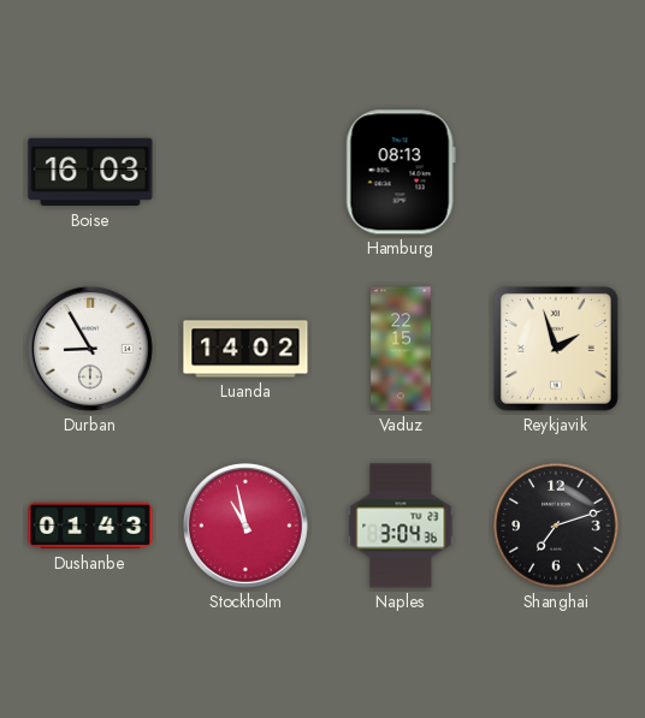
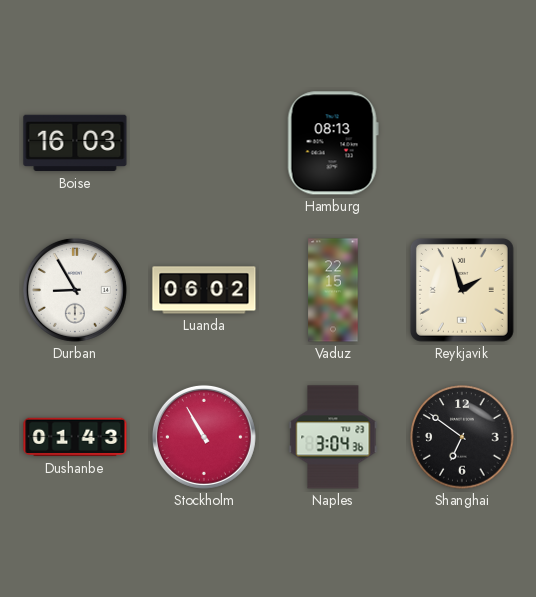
Luanda: 14:02 -> 06:02
Stockholm: 10:58 -> 10:55
Shanghai: 7:12 -> 6:51
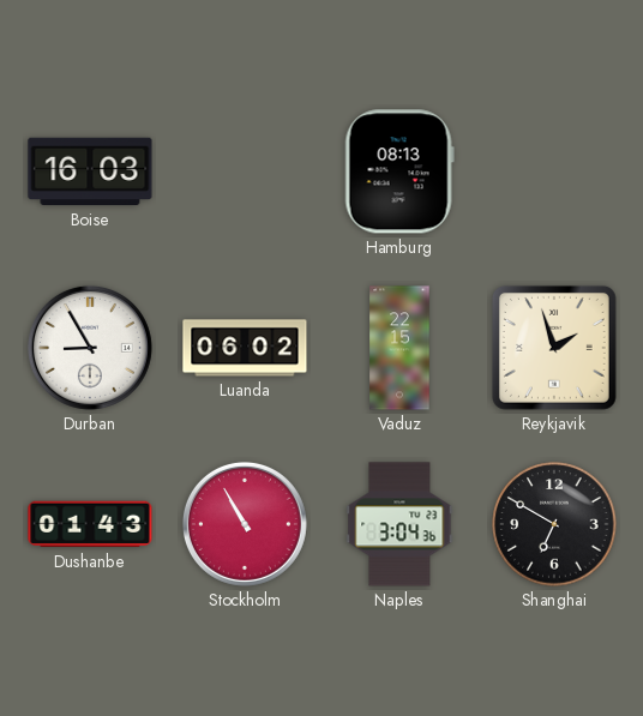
Shanghai: 6:51 -> 6:50
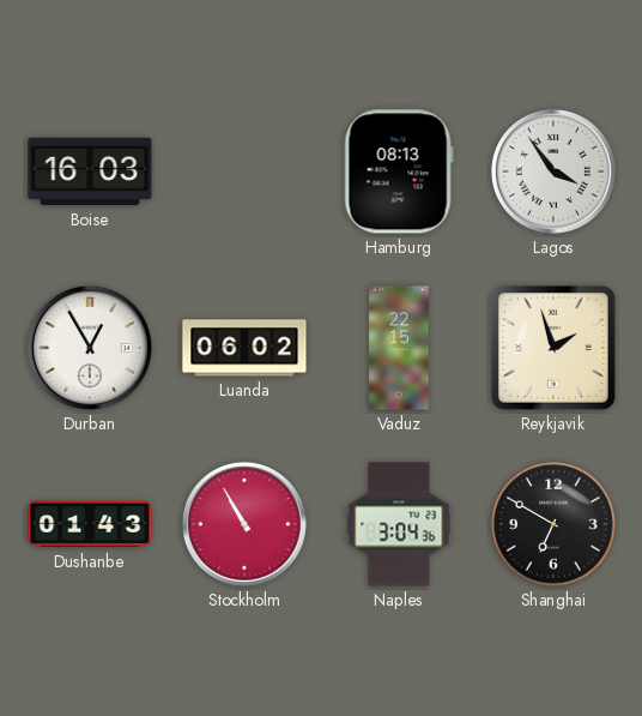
Lagos: none -> 3:54
Durban: 8:55 -> 12:55
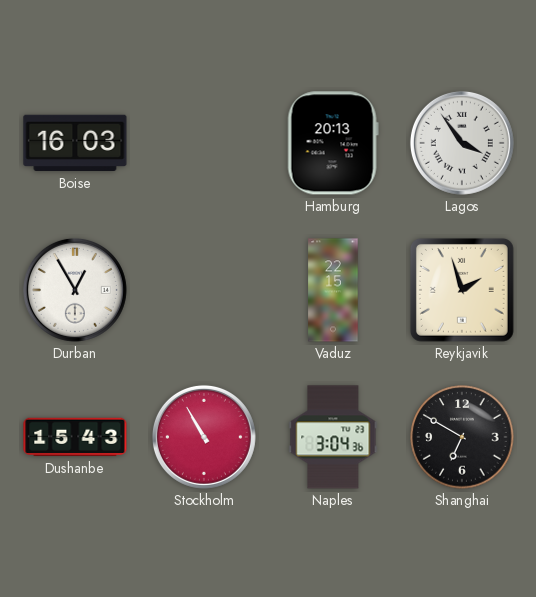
Hamburg: 08:13 -> 20:13
Luanda: 06:02 -> none
Dushanbe: 01:43 -> 15:43
